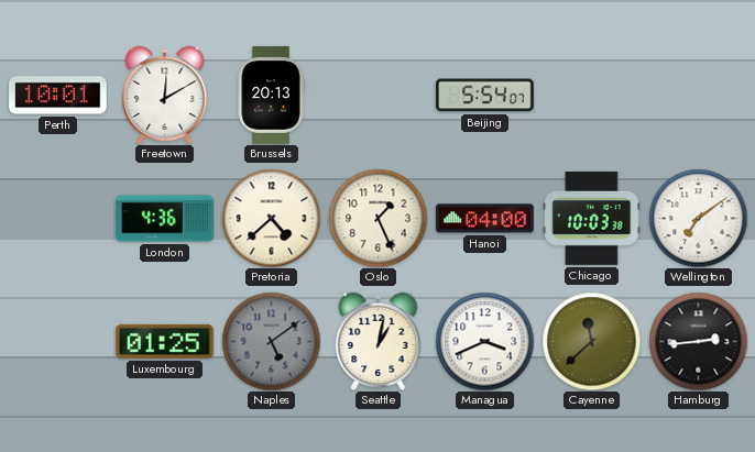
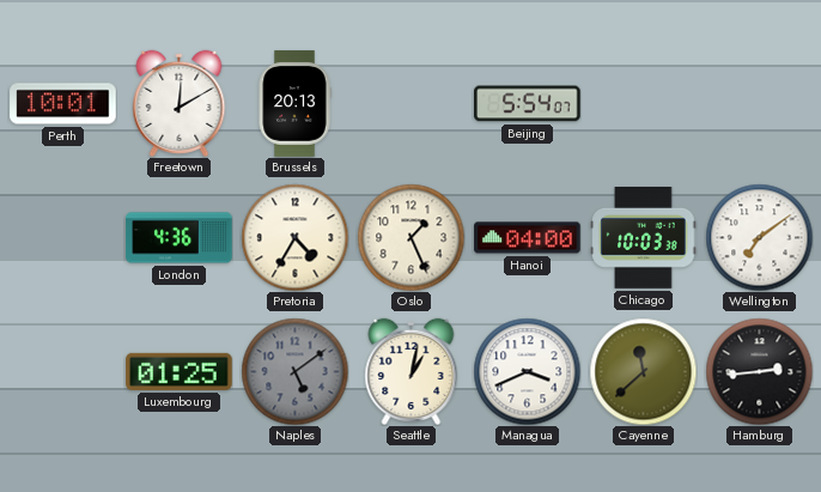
Pretoria: 4:38 -> 4:35
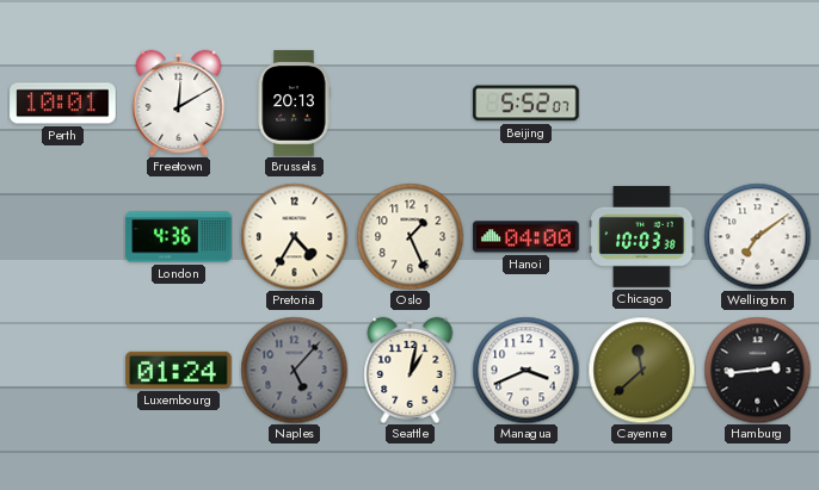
Beijing: 5:54 -> 5:52
Luxembourg: 01:25 -> 01:24
Naples: 5:09 -> 5:07
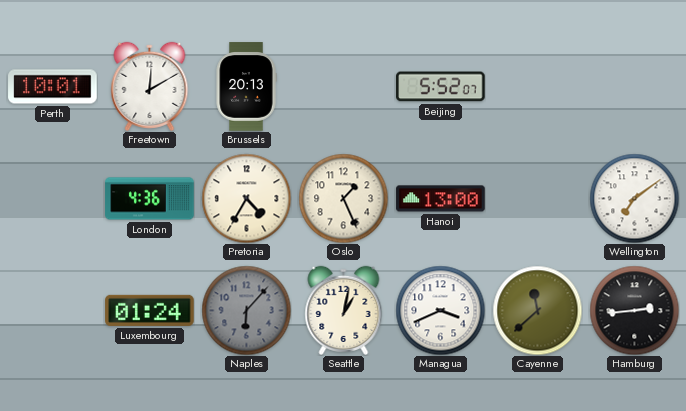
Hanoi: 04:00 -> 13:00
Chicago: 10:03 -> none
Naples: 5:07 -> 6:07
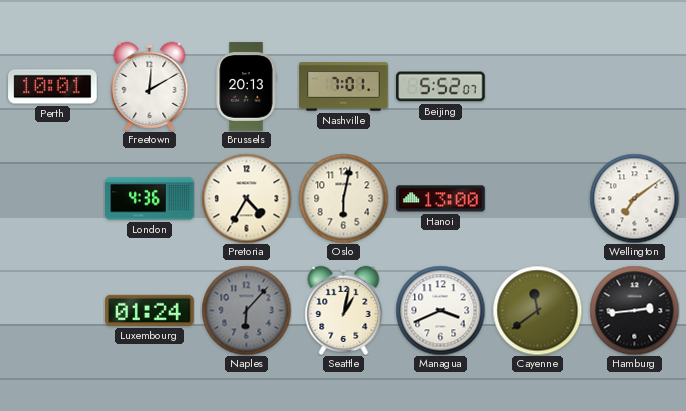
Nashville: none -> 7:01
Oslo: 1:26 -> 6:02
Cayenne: 11:38 -> 11:39
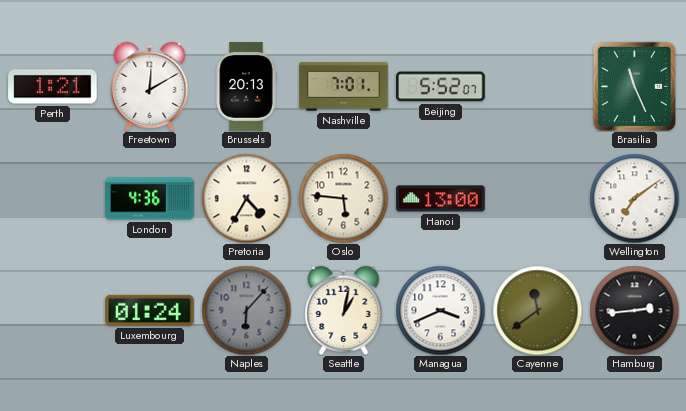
Perth: 10:01 -> 1:21
Brasilia: none -> 11:26
Oslo: 6:02 -> 5:46
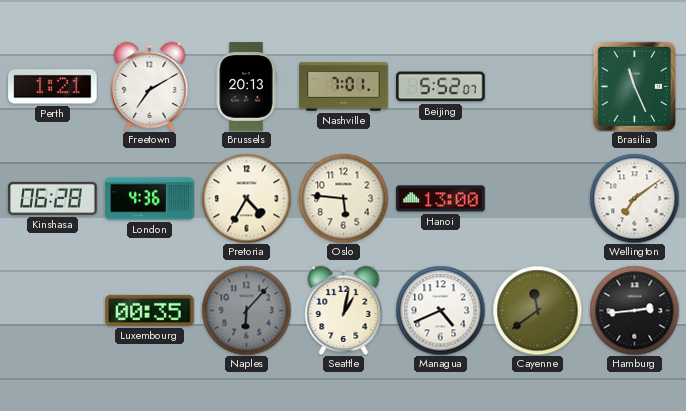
Freetown: 12:10 -> 7:10
Kinshasa: none -> 06:28
Luxembourg: 01:24 -> 00:35
Managua: 3:41 -> 4:41
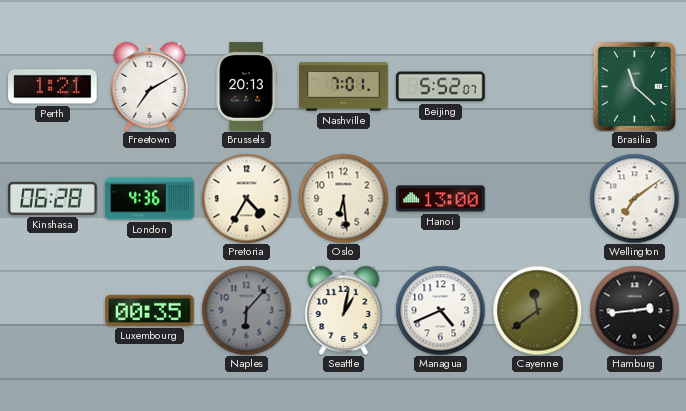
Brasilia: 11:26 -> 11:22
Oslo: 5:46 -> 6:29
